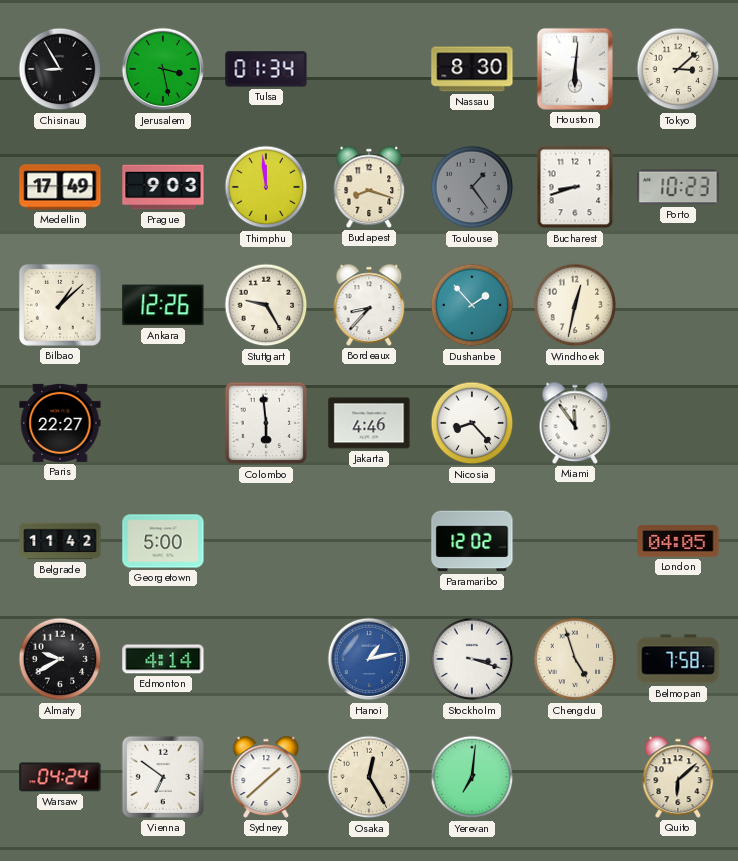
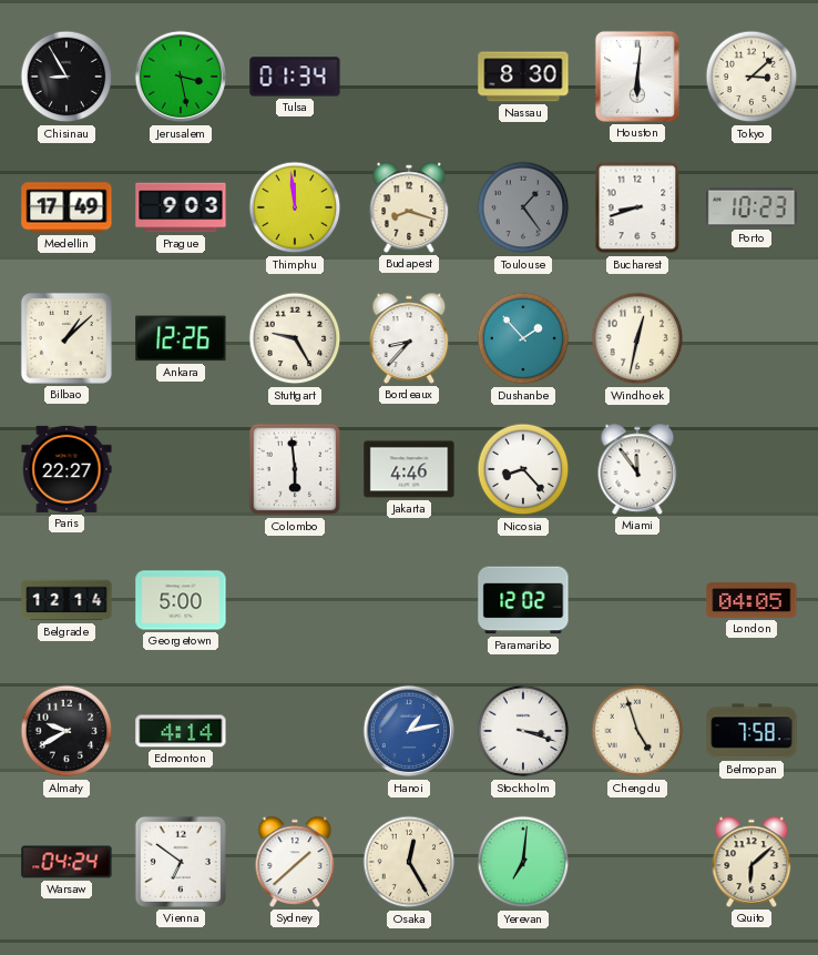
Belgrade: 11:42 -> 12:14
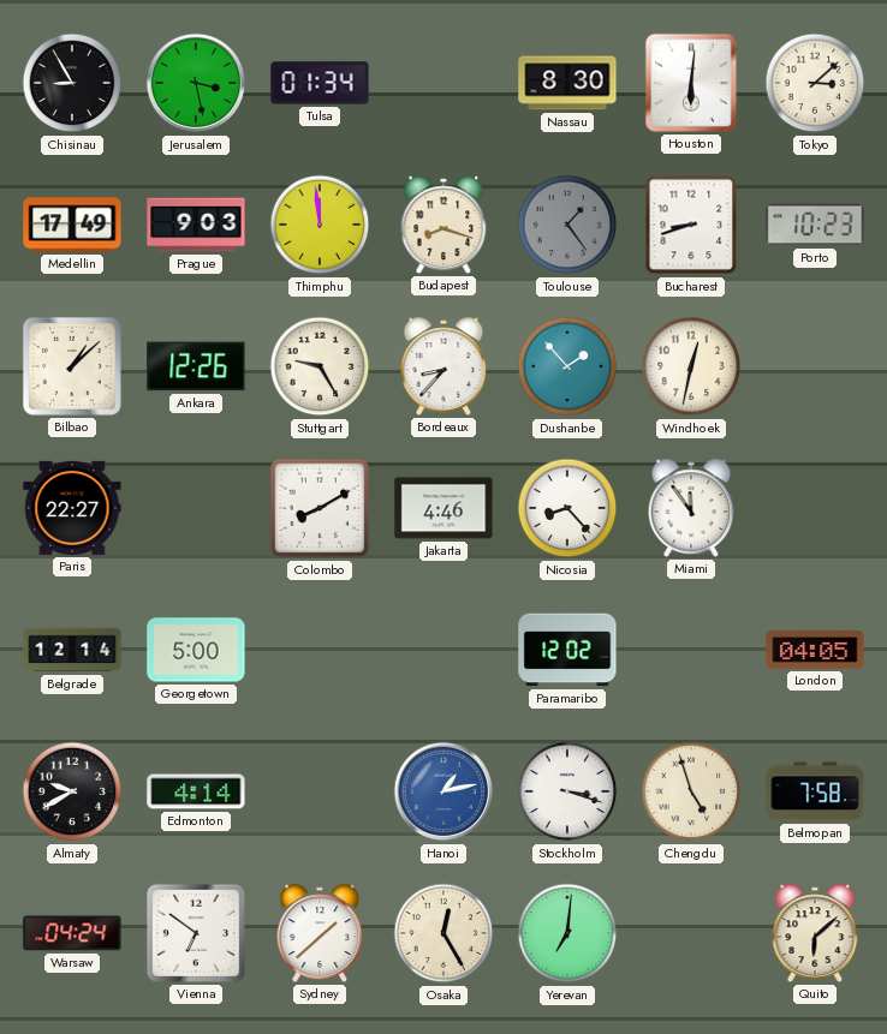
Colombo: 5:59 -> 8:10
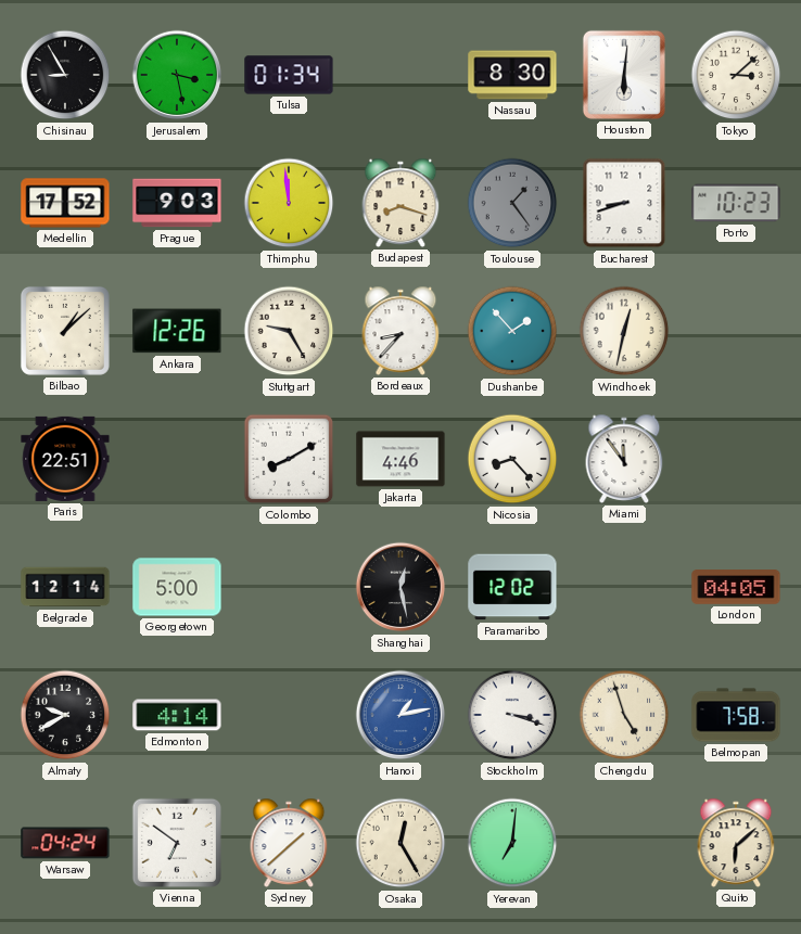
Medellin: 17:49 -> 17:52
Paris: 22:27 -> 22:51
Shanghai: none -> 12:28
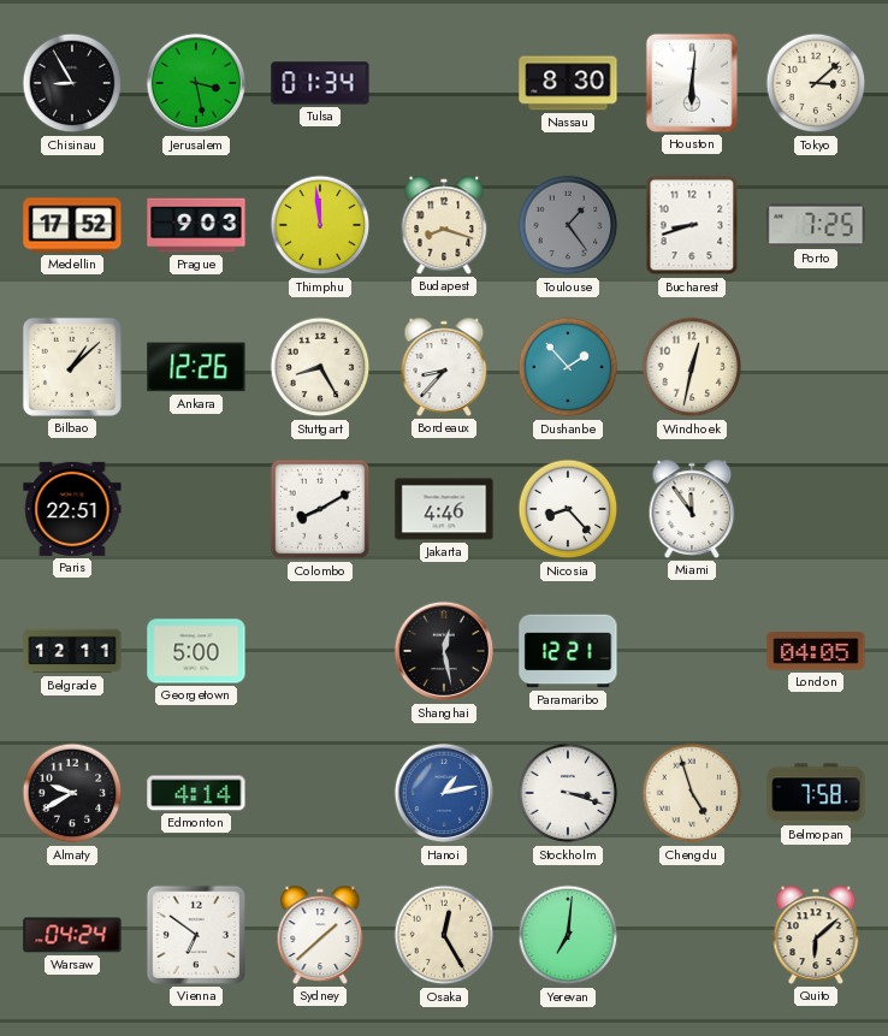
Porto: 10:23 -> 7:25
Stuttgart: 9:25 -> 8:25
Belgrade: 12:14 -> 12:11
Paramaribo: 12:02 -> 12:21
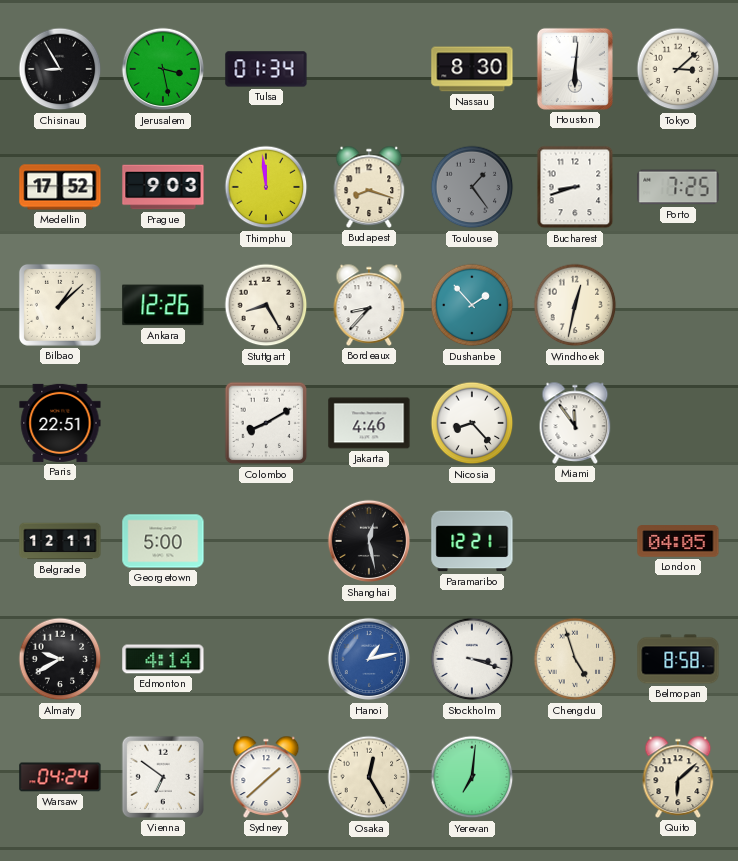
Belmopan: 7:58 -> 8:58
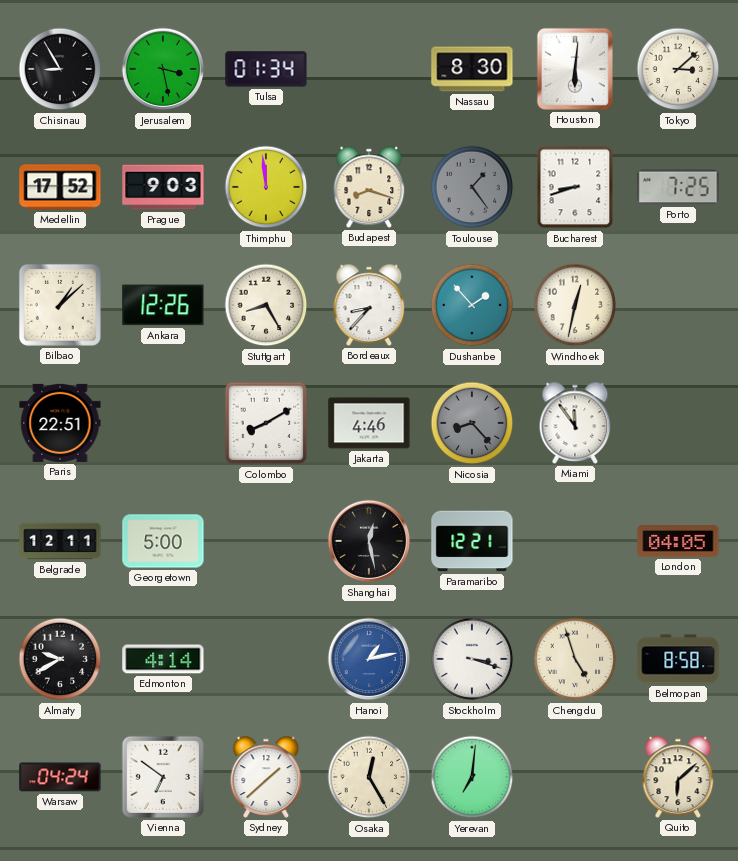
Nicosia dial: white -> grey
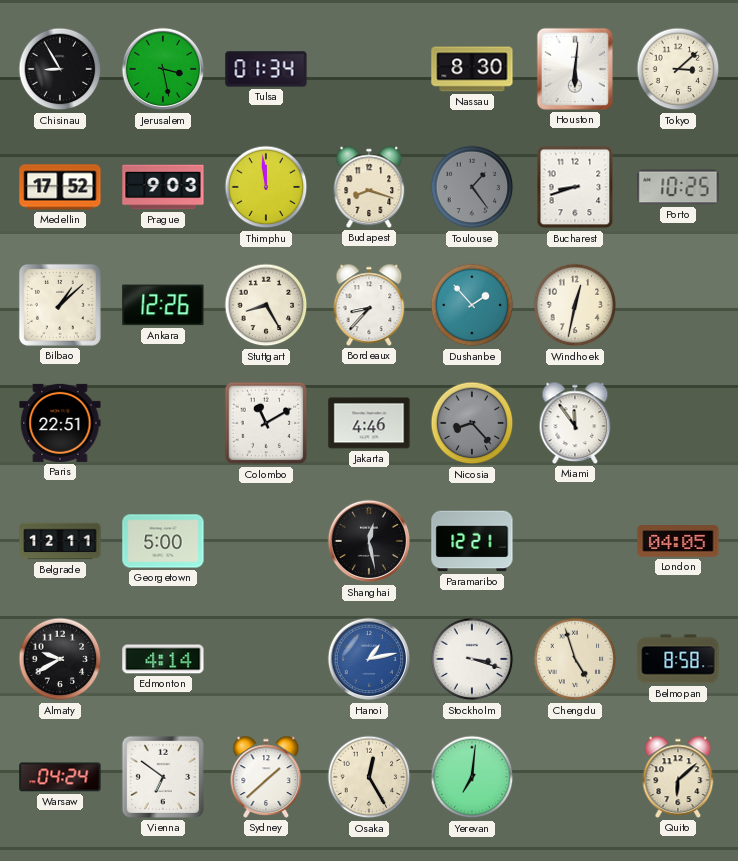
Porto: 7:25 -> 10:25
Colombo: 8:10 -> 11:10
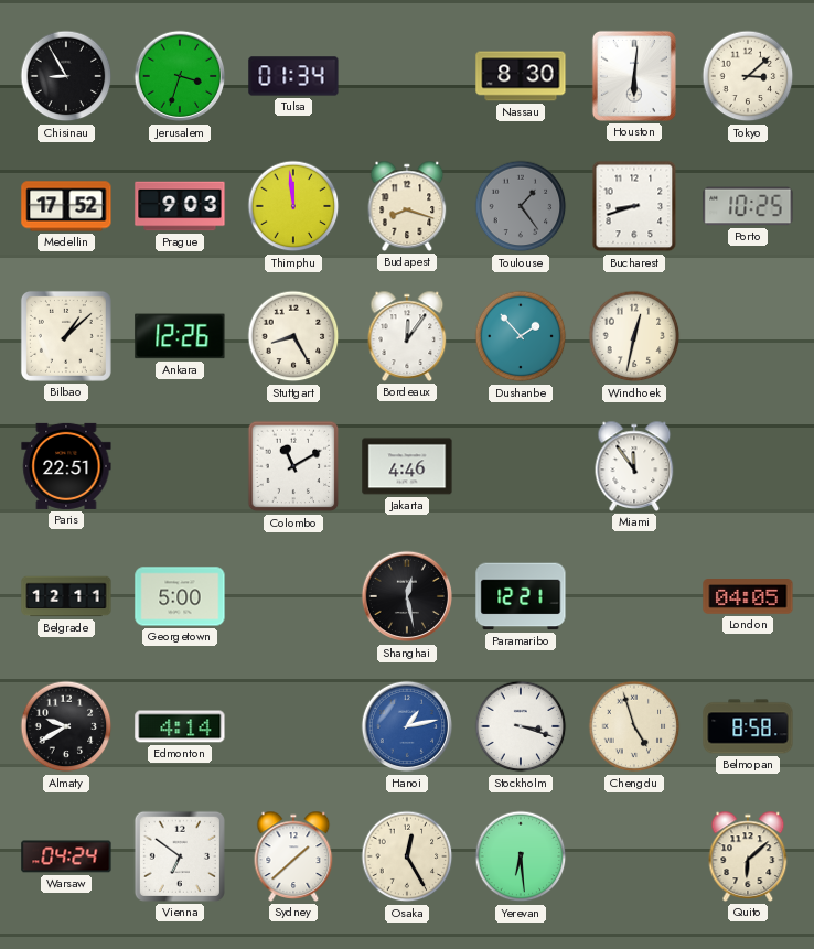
Jerusalem: 3:28 -> 3:33
Bordeaux: 8:37 -> 12:06
Nicosia: 8:23 -> none
Yerevan: 7:01 -> 6:29
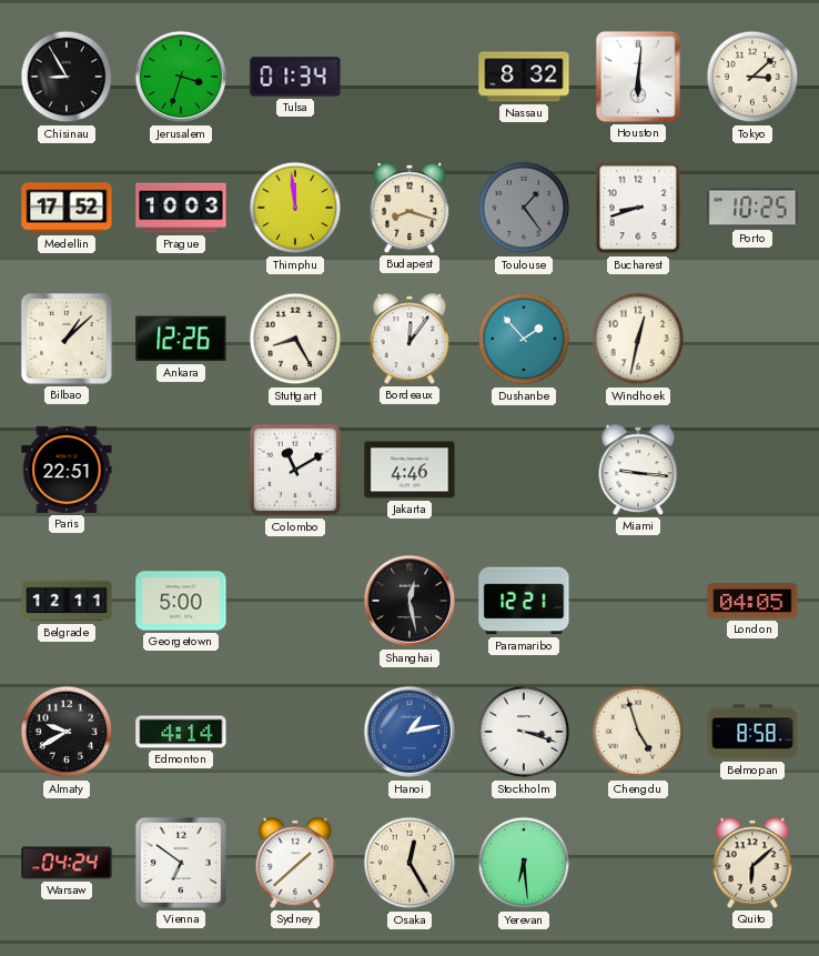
Nassau: 8:30 -> 8:32
Prague: 9:03 -> 10:03
Miami: 11:54 -> 9:16
